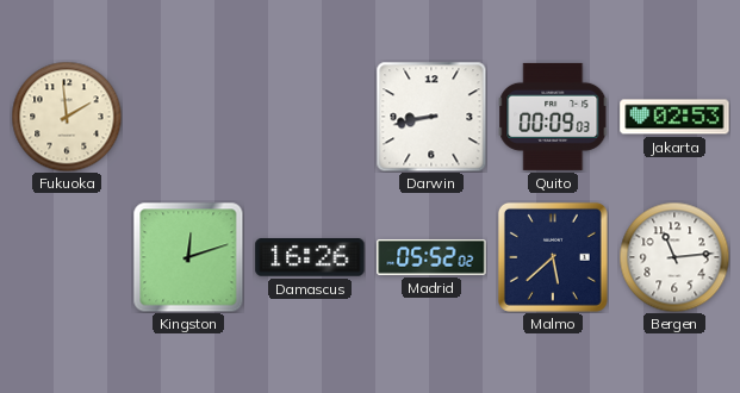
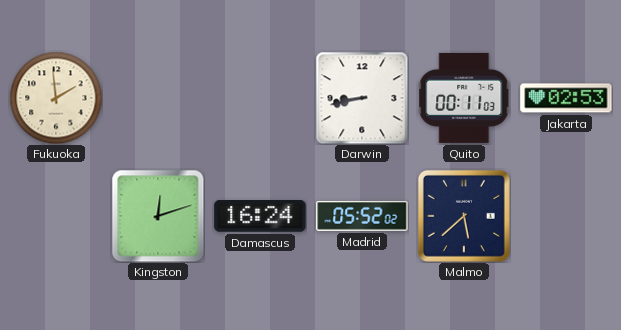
Quito: 00:09 -> 00:11
Damascus: 16:26 -> 16:24
Bergen: 11:14 -> none
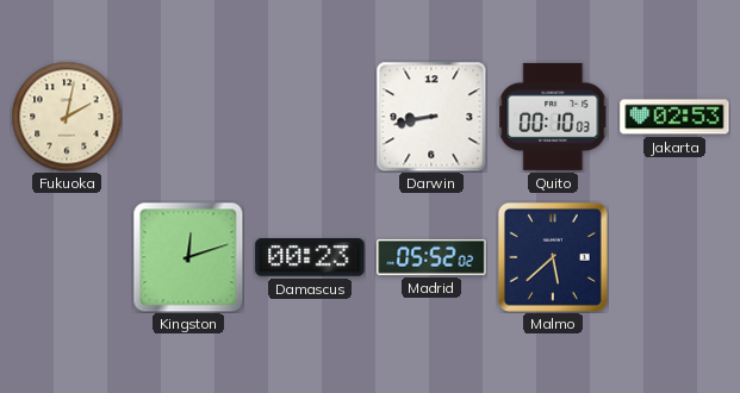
Fukuoka: 1:59 -> 2:02
Quito: 00:11 -> 00:10
Damascus: 16:24 -> 00:23
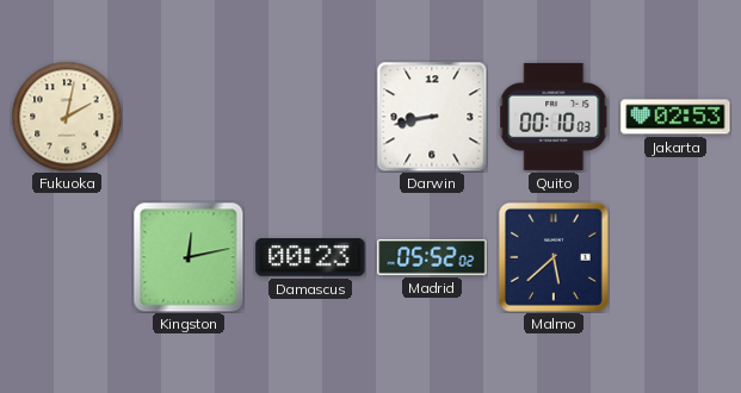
Kingston: 12:12 -> 12:13
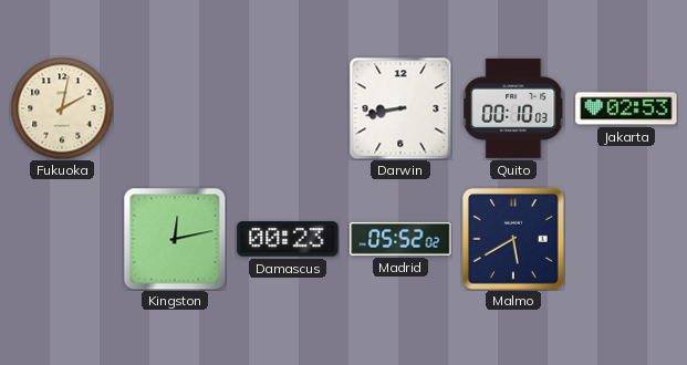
Malmo: 5:38 -> 5:40
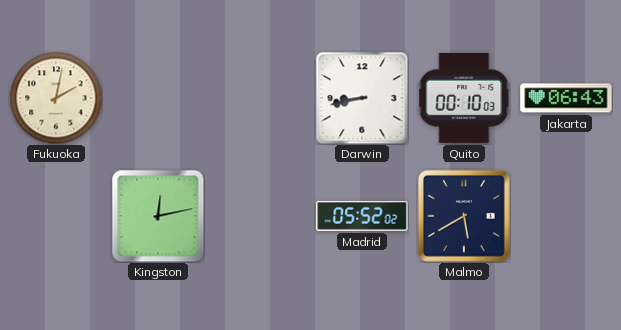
Jakarta: 02:53 -> 06:43
Damascus: 00:23 -> none
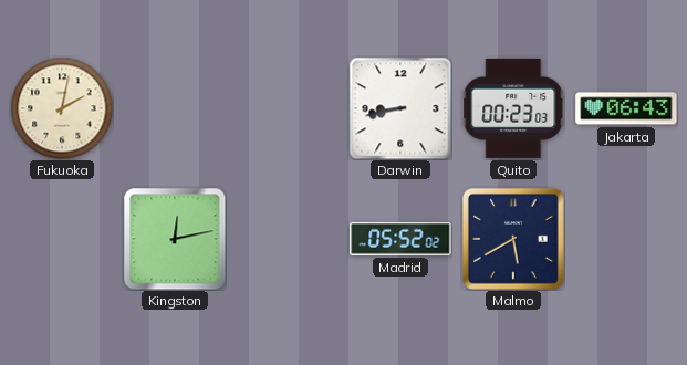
Quito: 00:10 -> 00:23
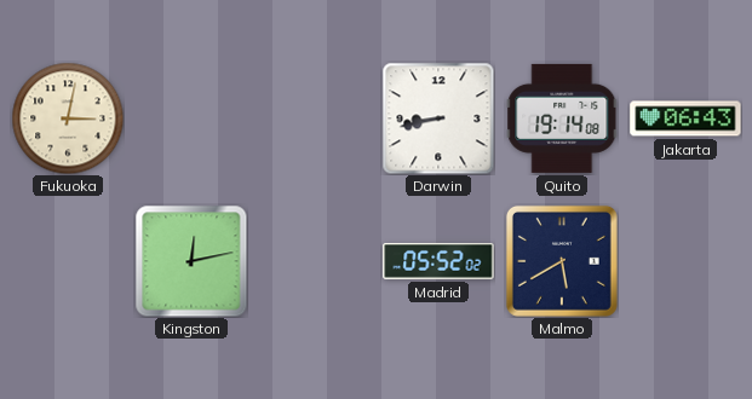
Fukuoka: 2:02 -> 3:02
Quito: 00:23 -> 19:14
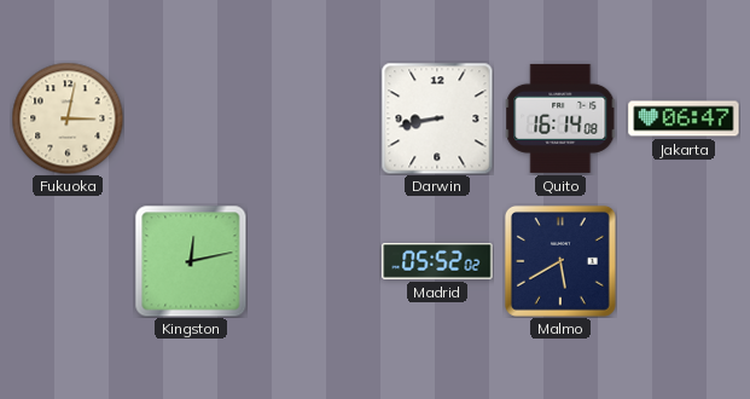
Quito: 19:14 -> 16:14
Jakarta: 06:43 -> 06:47
